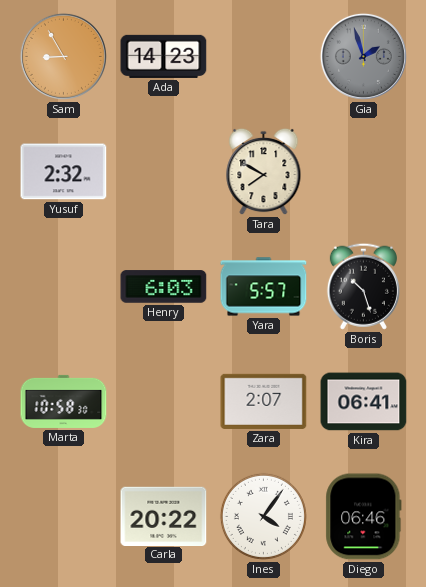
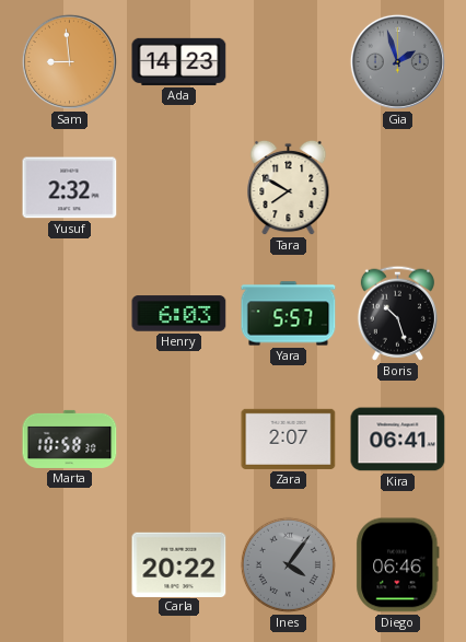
Sam: 8:55 -> 8:59
Ines dial: white -> grey
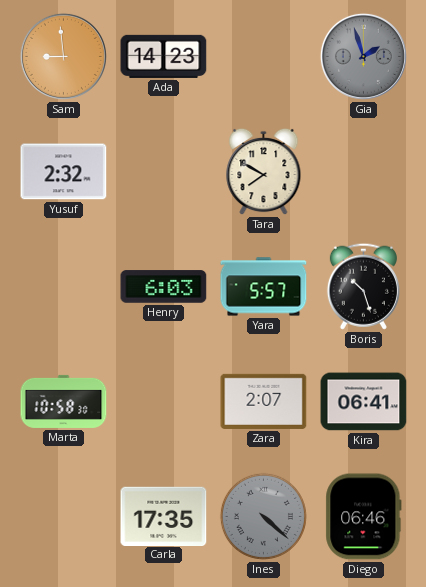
Carla: 20:22 -> 17:35
Ines: 4:06 -> 4:22
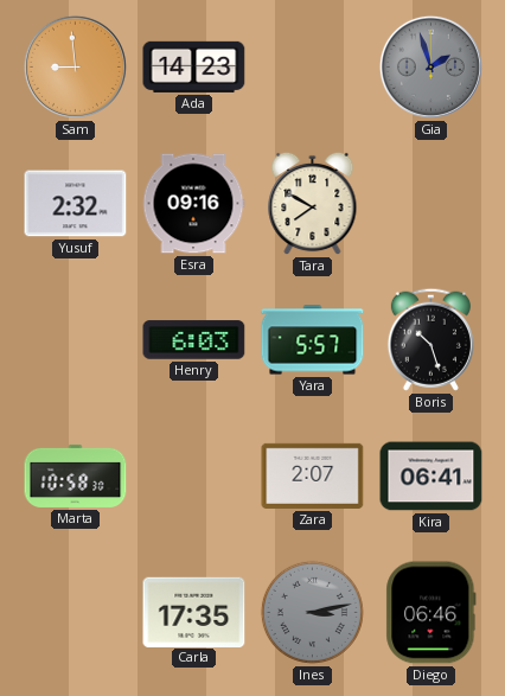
Esra: none -> 09:16
Ines: 4:22 -> 3:13
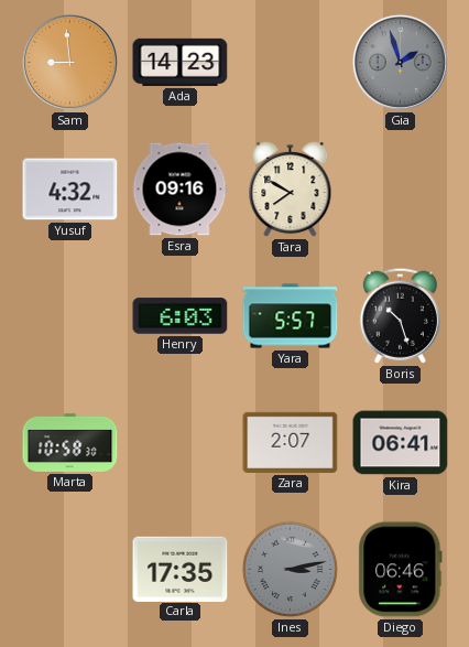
Yusuf: 2:32 -> 4:32
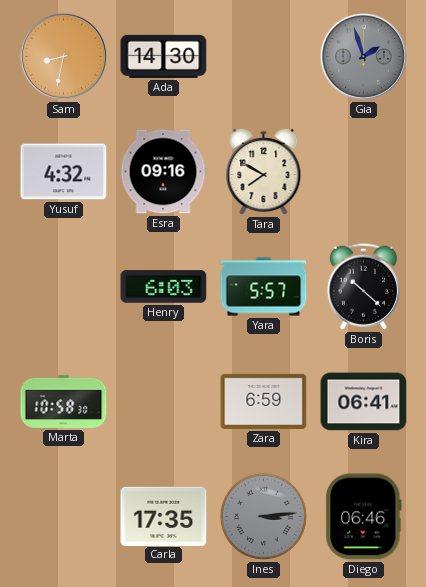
Sam: 8:59 -> 8:32
Ada: 14:23 -> 14:30
Boris: 10:27 -> 10:22
Zara: 2:07 -> 6:59
Ines: 3:13 -> 3:14
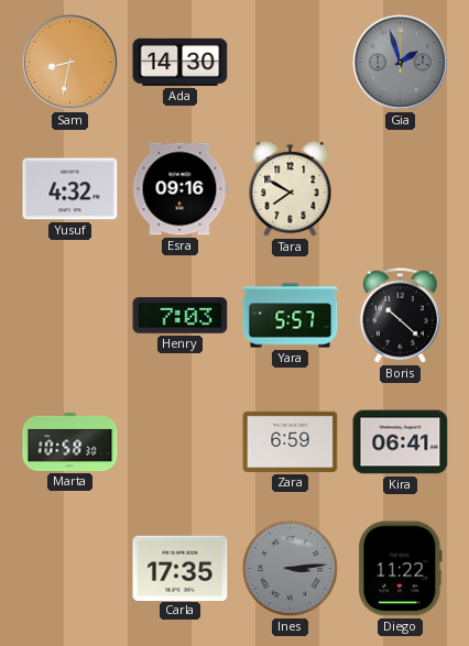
Henry: 6:03 -> 7:03
Diego: 06:46 -> 11:22
